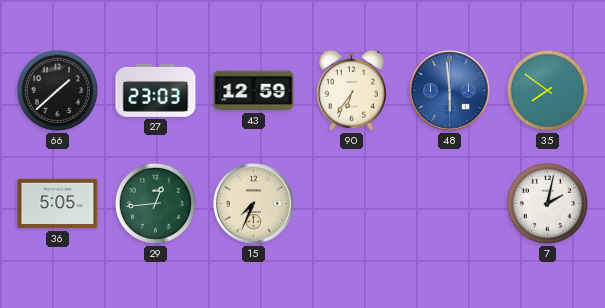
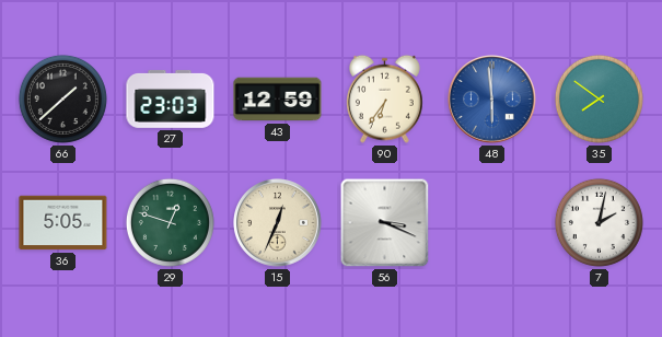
29: 12:44 -> 12:48
15: 7:34 -> 12:34
56: none -> 3:19
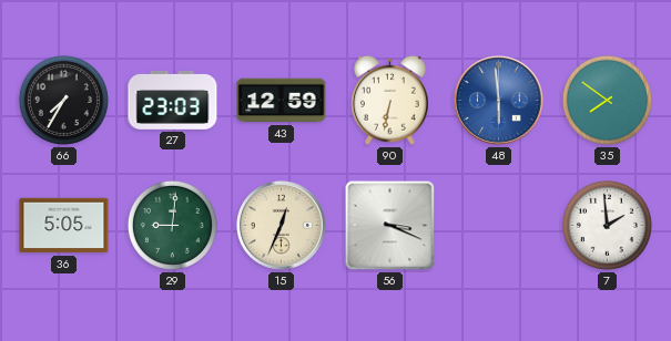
66: 1:38 -> 7:35
90: 6:36 -> 6:32
29: 12:48 -> 9:01
7: 2:02 -> 1:59
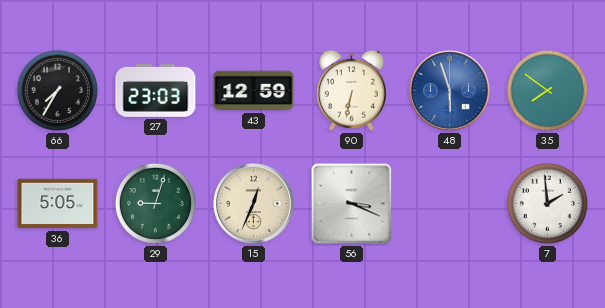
48: 5:59 -> 5:57
29: 9:01 -> 9:03
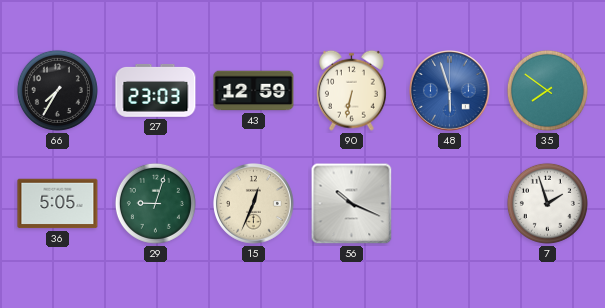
56: 3:19 -> 10:19
7: 1:59 -> 1:57
